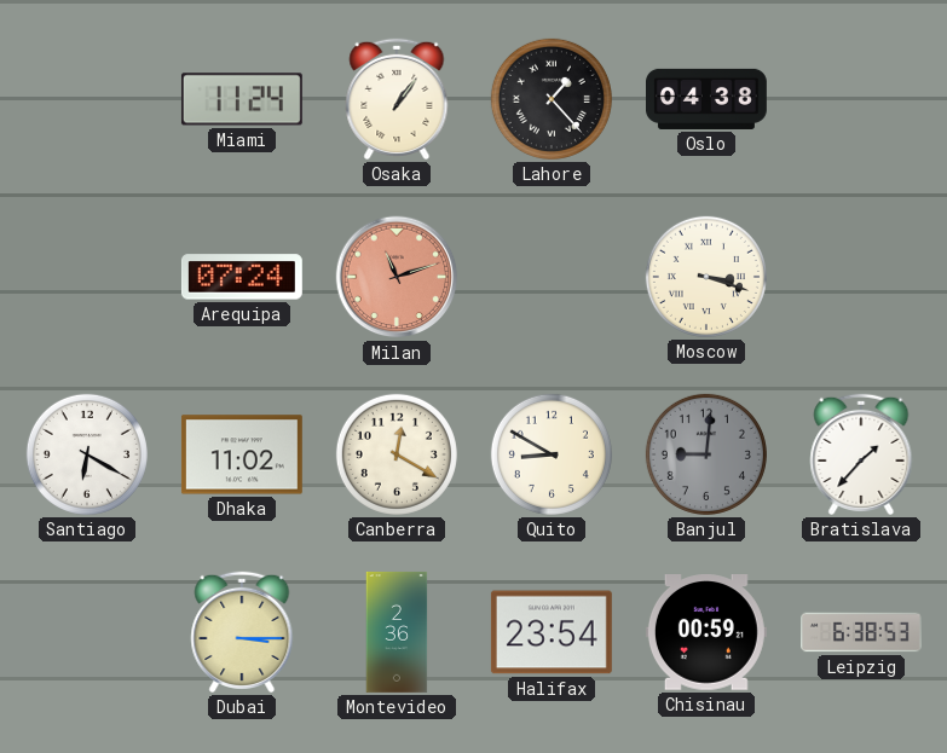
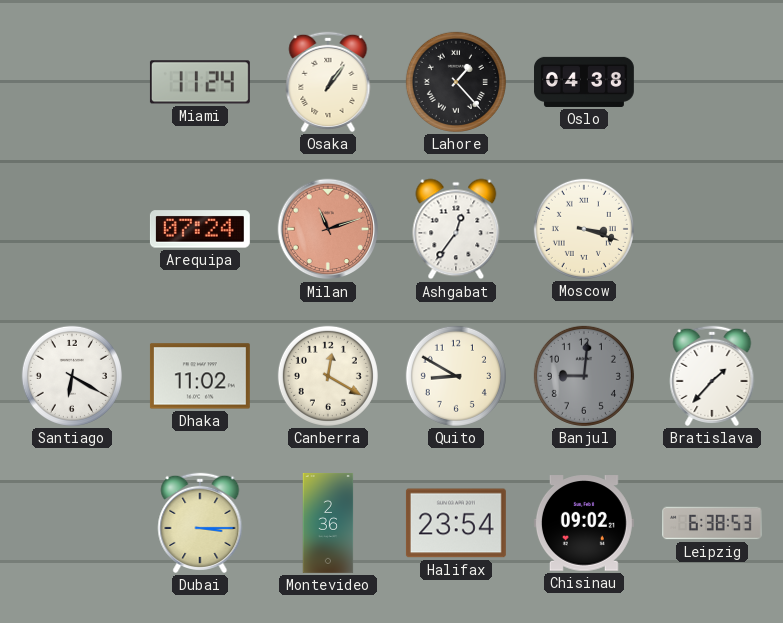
Ashgabat: none -> 12:36
Chisinau: 00:59 -> 09:02
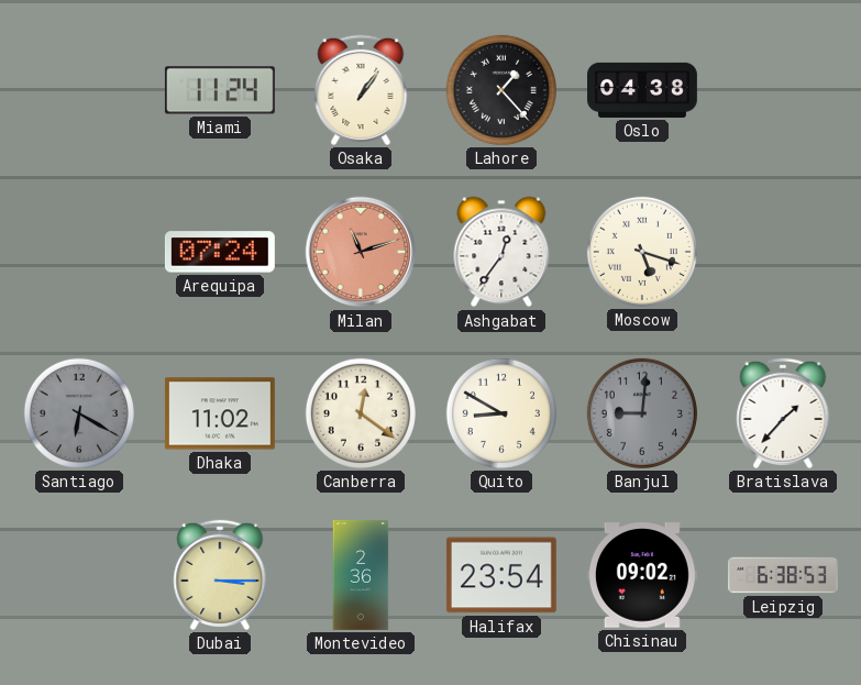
Moscow: 3:18 -> 5:18
Santiago dial: white -> grey
Canberra: 12:20 -> 12:21
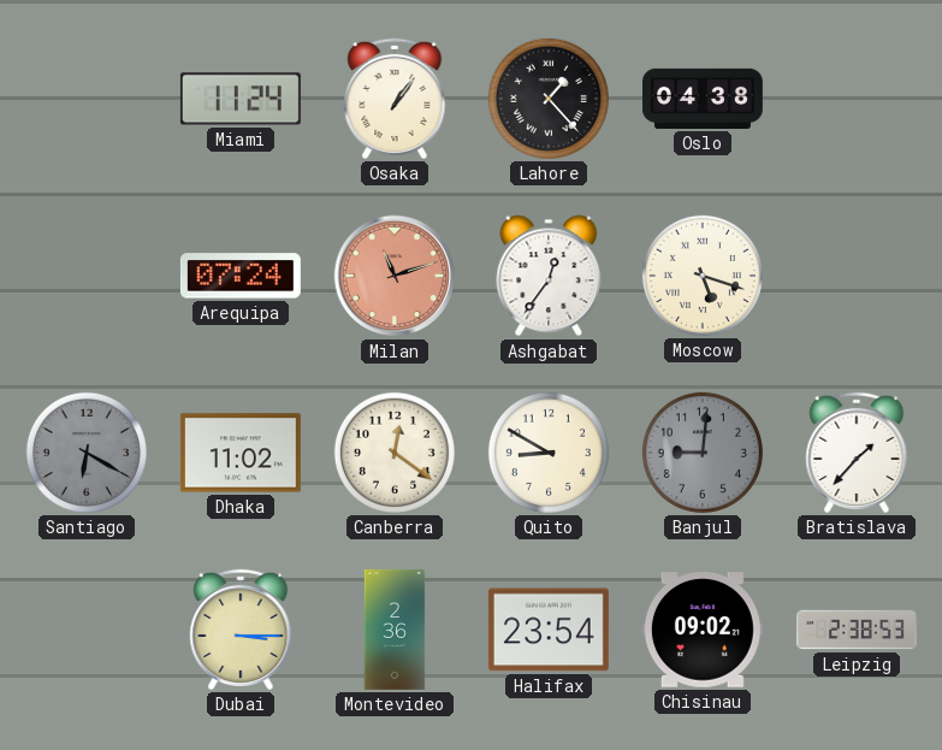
Leipzig: 6:38 -> 2:38
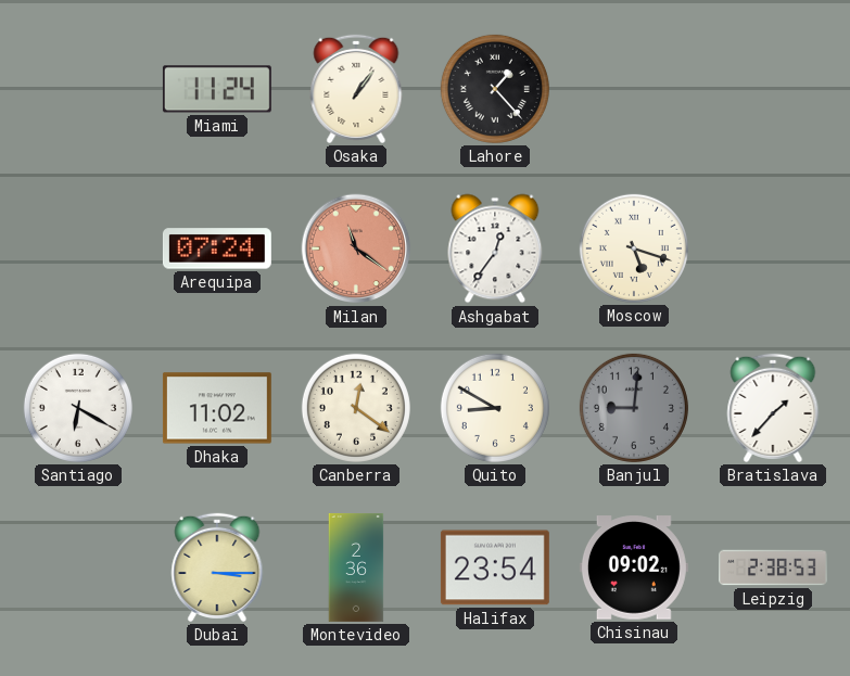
Oslo: 04:38 -> none
Milan: 11:12 -> 11:21
Santiago dial: grey -> white
